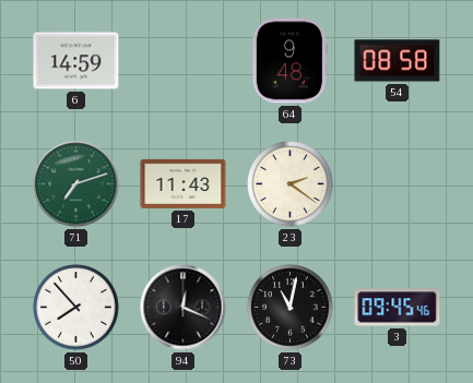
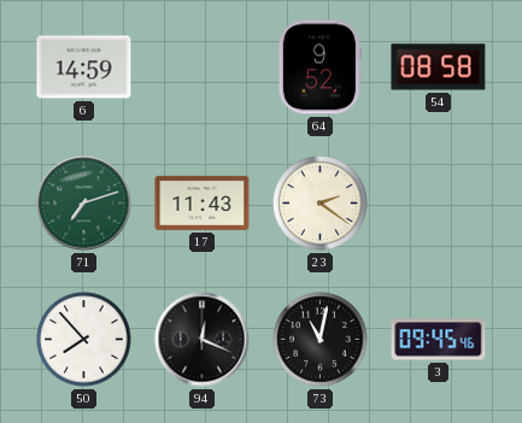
64: 9:48 -> 9:52
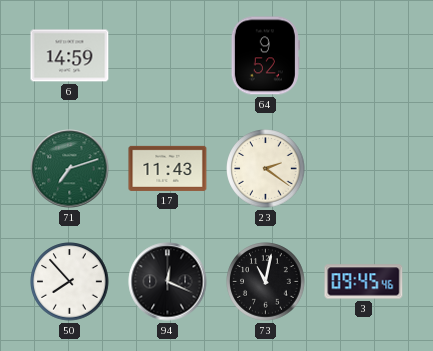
54: 08:58 -> none
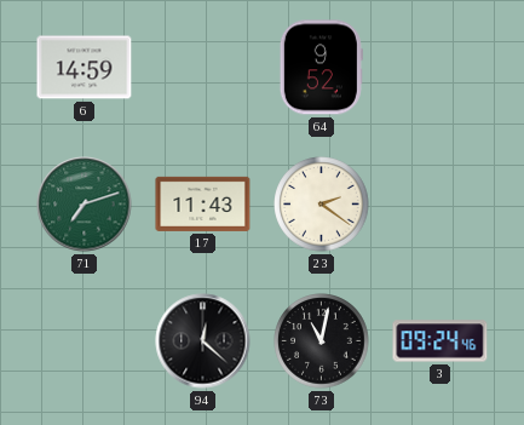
50: 7:53 -> none
94: 12:19 -> 12:22
3: 09:45 -> 09:24
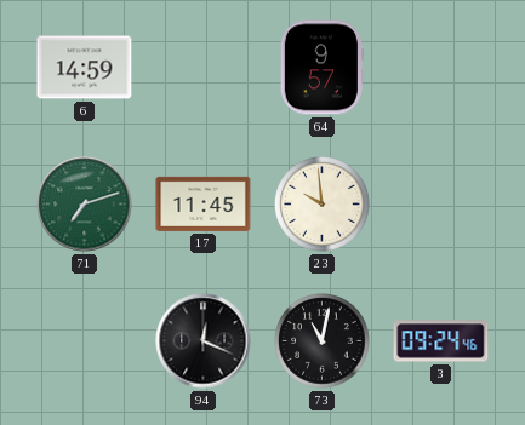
64: 9:52 -> 9:57
17: 11:43 -> 11:45
23: 2:21 -> 9:59
94: 12:22 -> 12:19
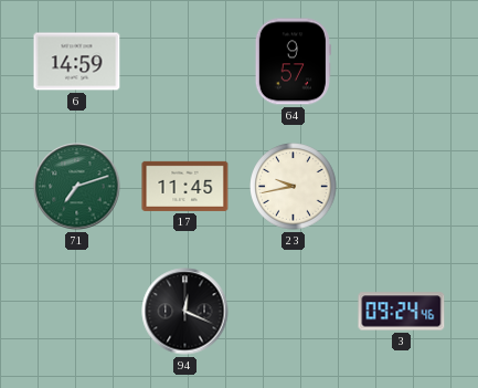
23: 9:59 -> 9:43
73: 11:02 -> none
